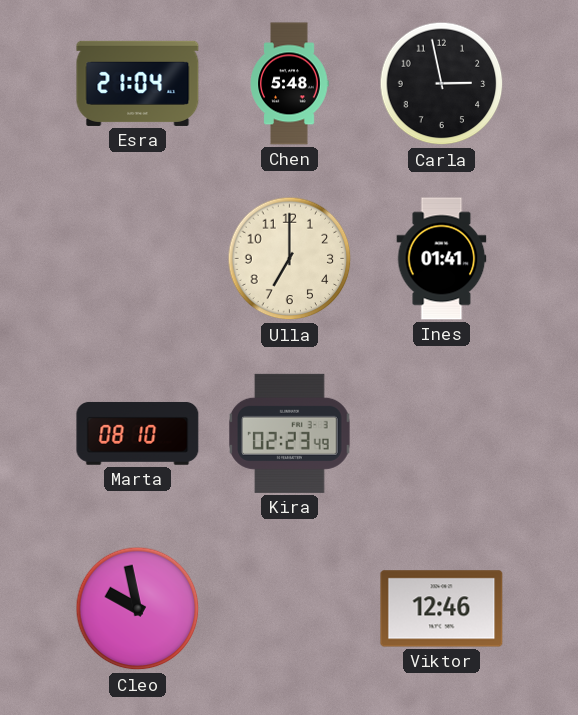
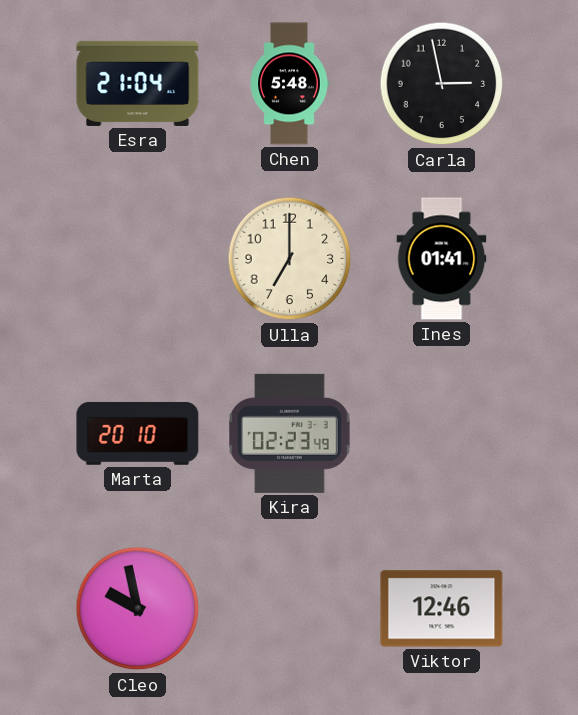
Marta: 08:10 -> 20:10
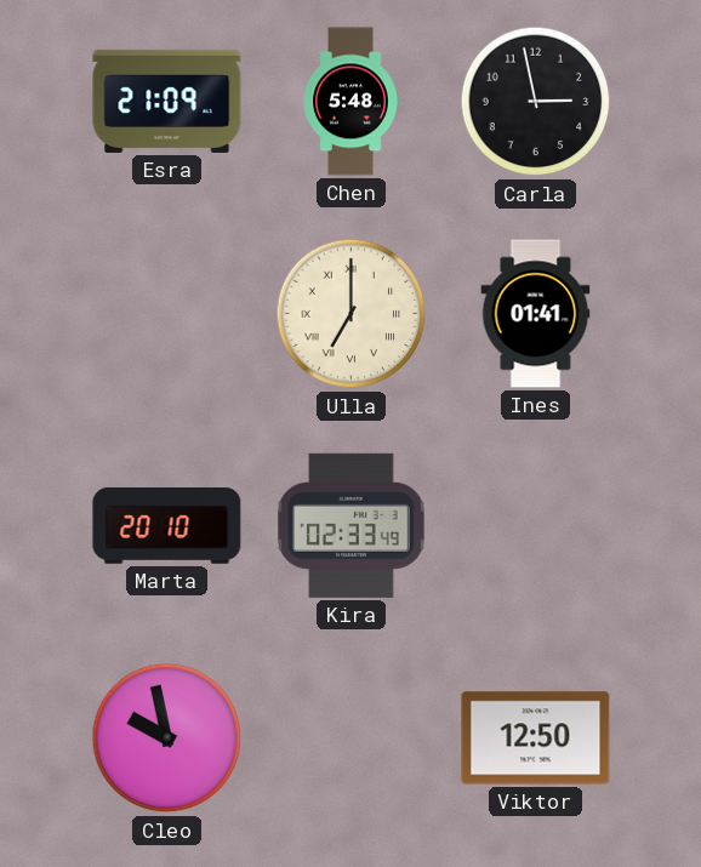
Esra: 21:04 -> 21:09
Ulla numerals: Arabic -> Roman
Kira: 02:23 -> 02:33
Viktor: 12:46 -> 12:50
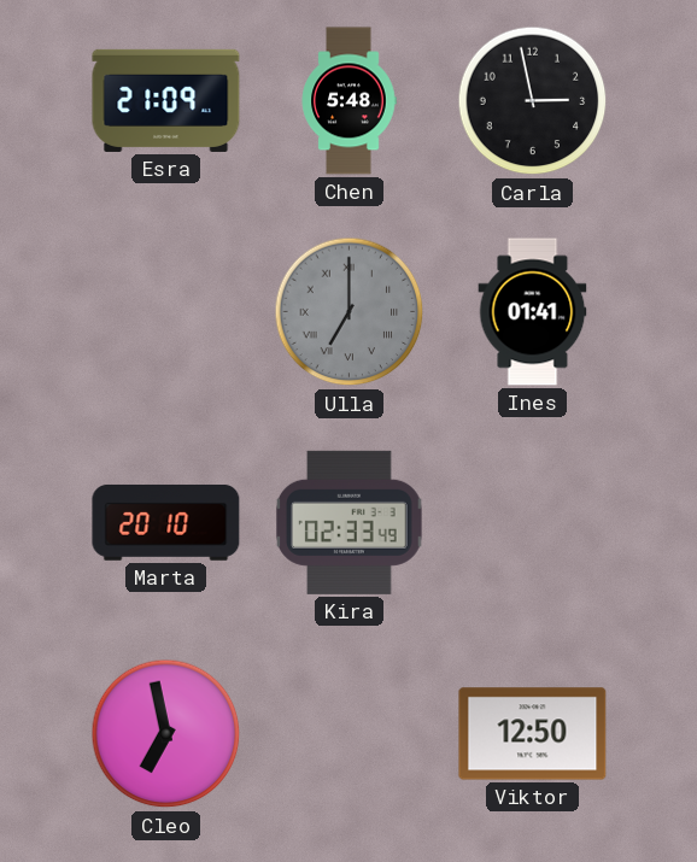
Ulla dial: cream -> grey
Cleo: 9:58 -> 6:58
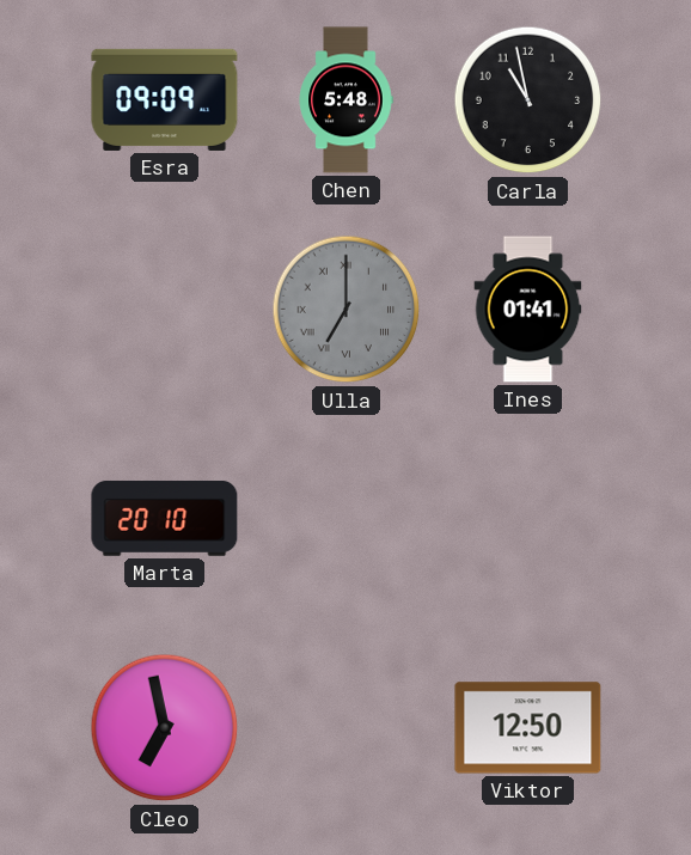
Esra: 21:09 -> 09:09
Carla: 2:58 -> 10:58
Kira: 02:33 -> none
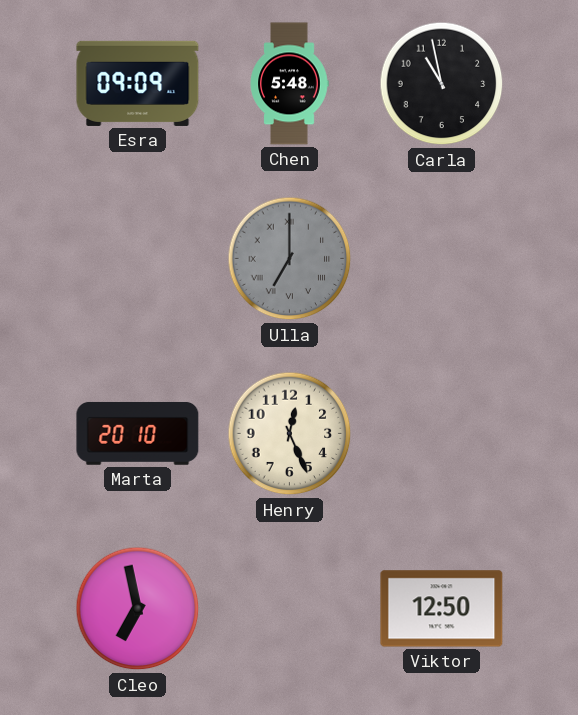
Ines: 01:41 -> none
Henry: none -> 12:26
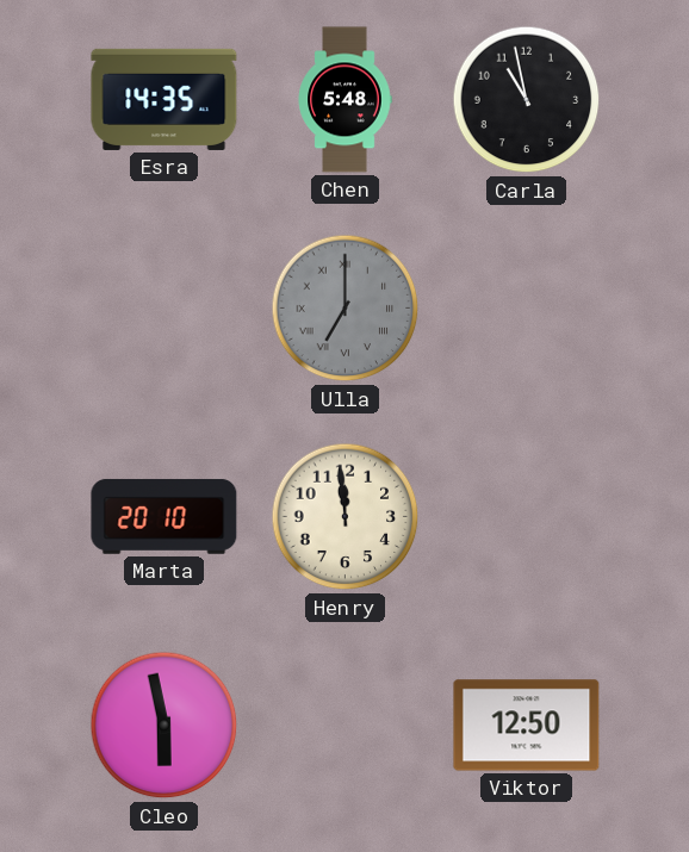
Esra: 09:09 -> 14:35
Henry: 12:26 -> 11:59
Cleo: 6:58 -> 5:58
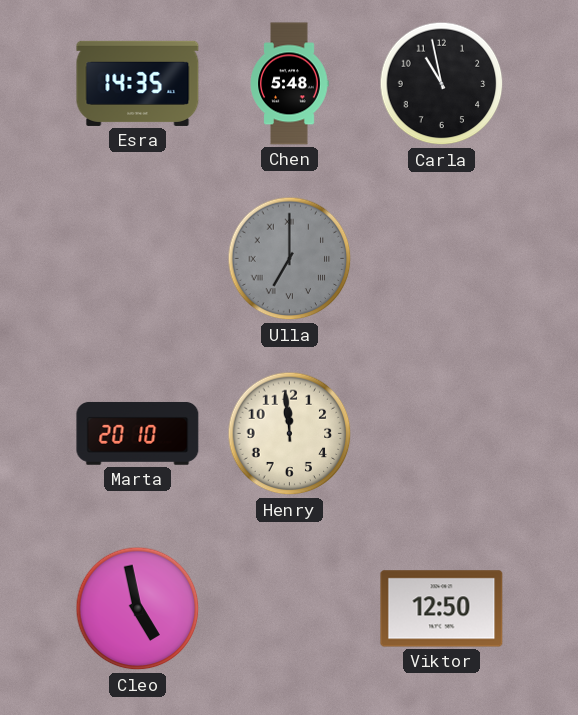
Cleo: 5:58 -> 4:58
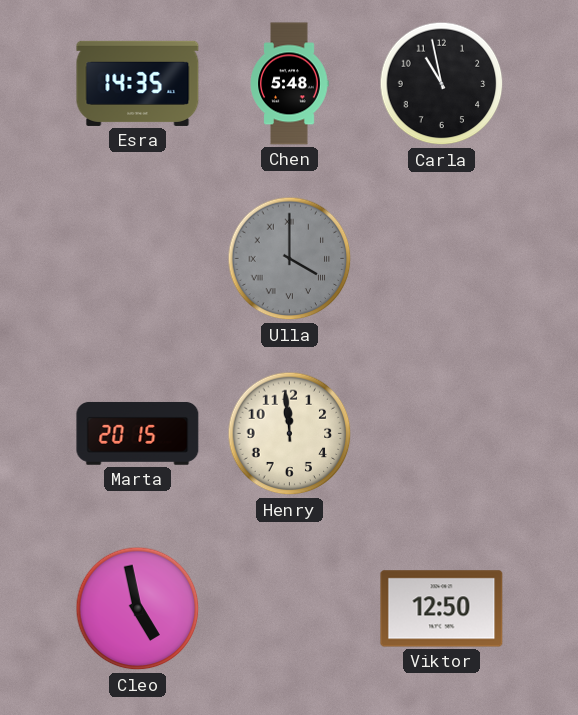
Ulla: 7:00 -> 4:00
Marta: 20:10 -> 20:15
